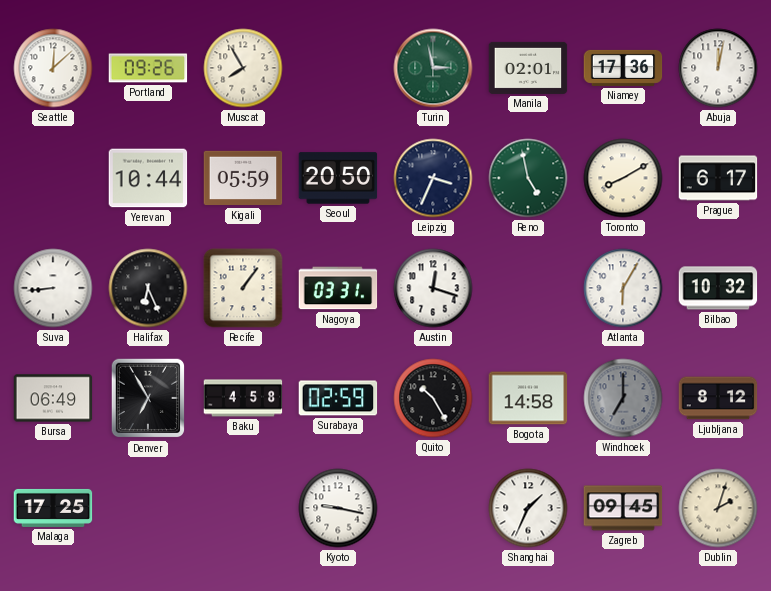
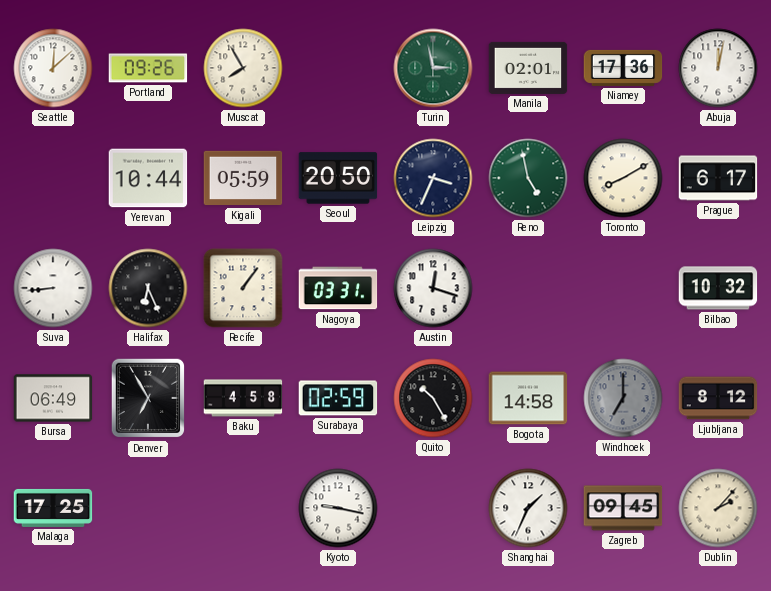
Atlanta: 6:05 -> none
Dublin: 2:03 -> 2:07
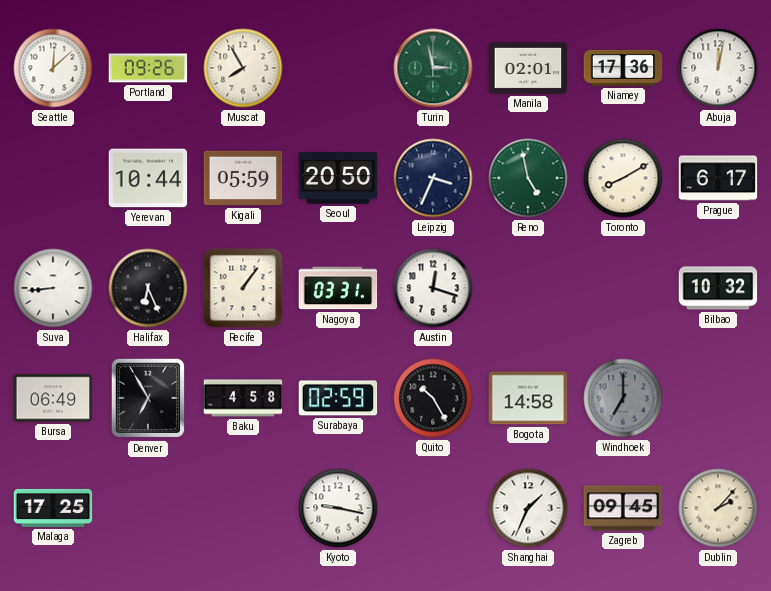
Ljubljana: 8:12 -> none
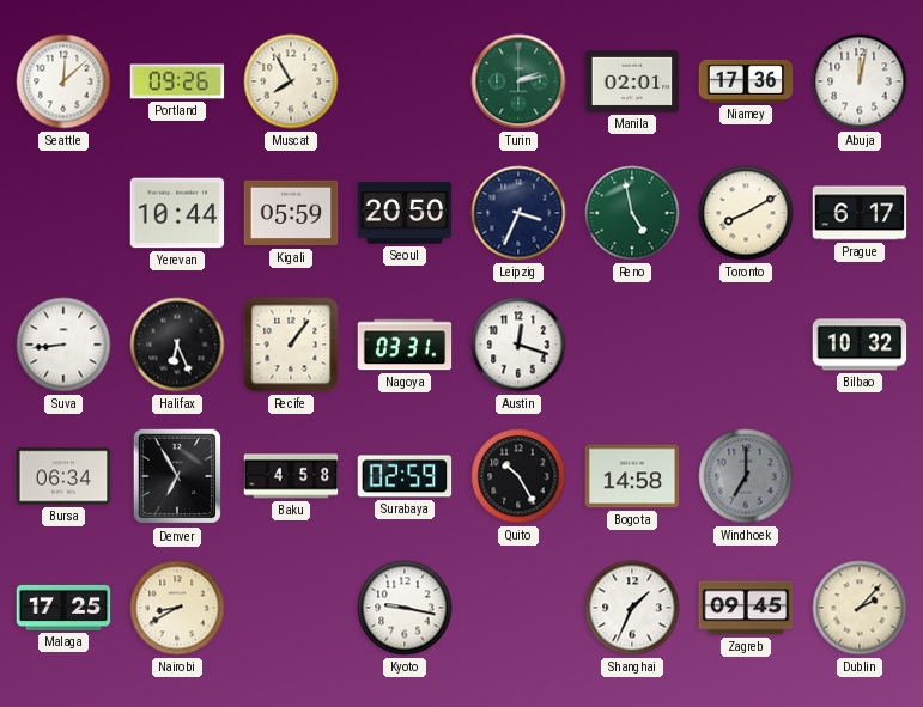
Turin: 2:58 -> 2:13
Bursa: 06:49 -> 06:34
Nairobi: none -> 8:40
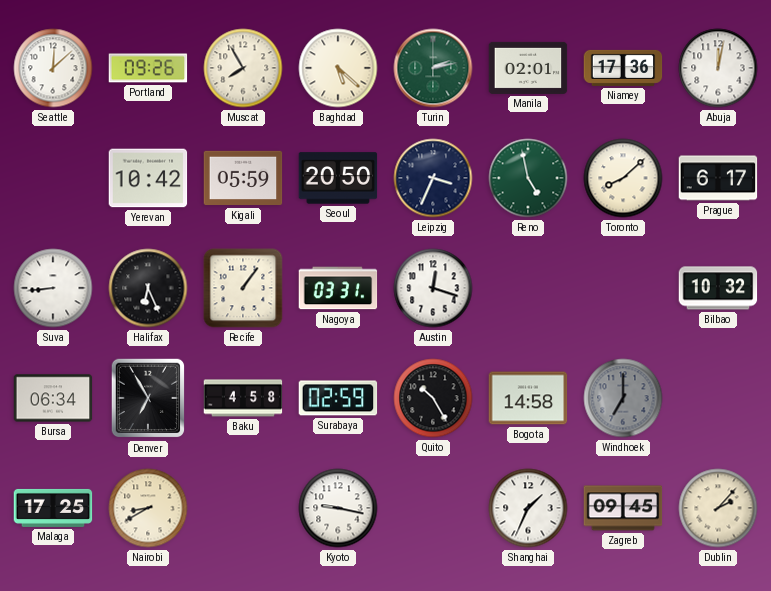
Baghdad: none -> 5:22
Yerevan: 10:44 -> 10:42
Toronto: 8:10 -> 8:08
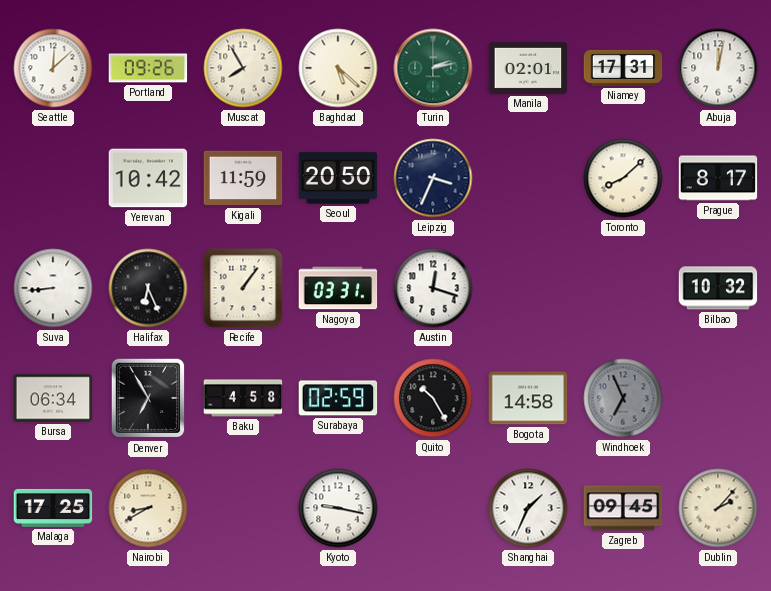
Niamey: 17:36 -> 17:31
Kigali: 05:59 -> 11:59
Reno: 4:58 -> none
Prague: 6:17 -> 8:17
Windhoek: 7:00 -> 6:56
